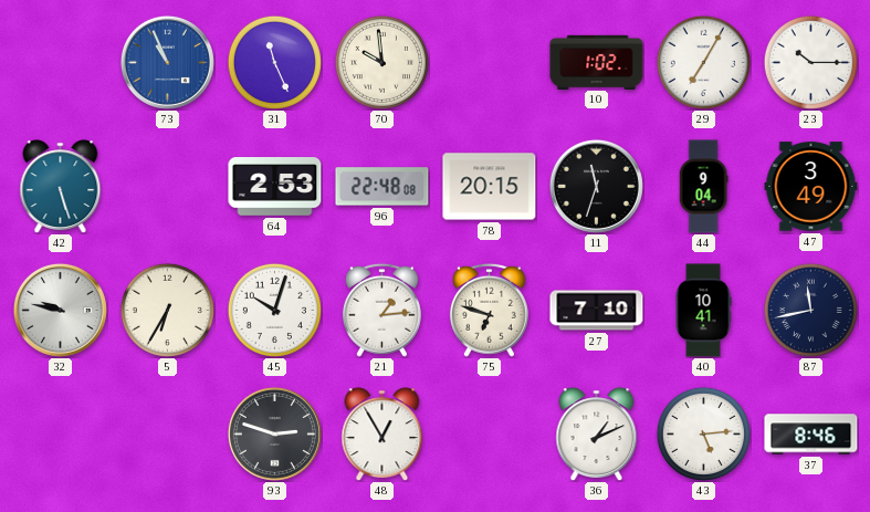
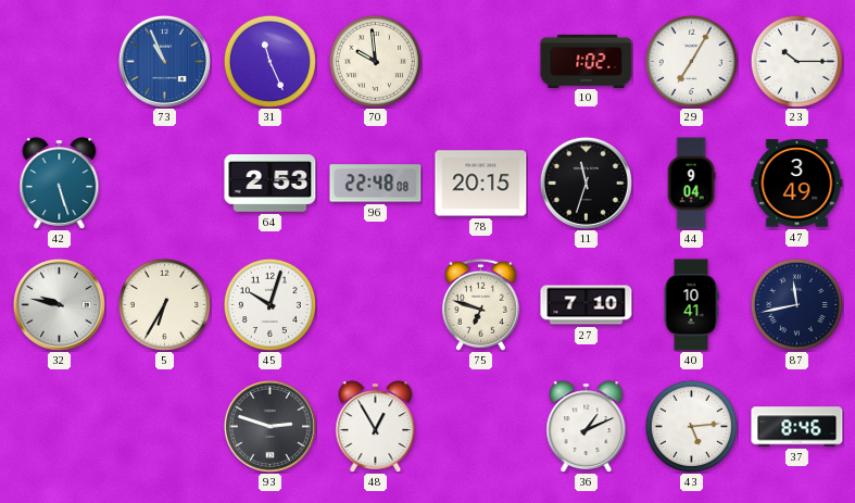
21: 1:14 -> none
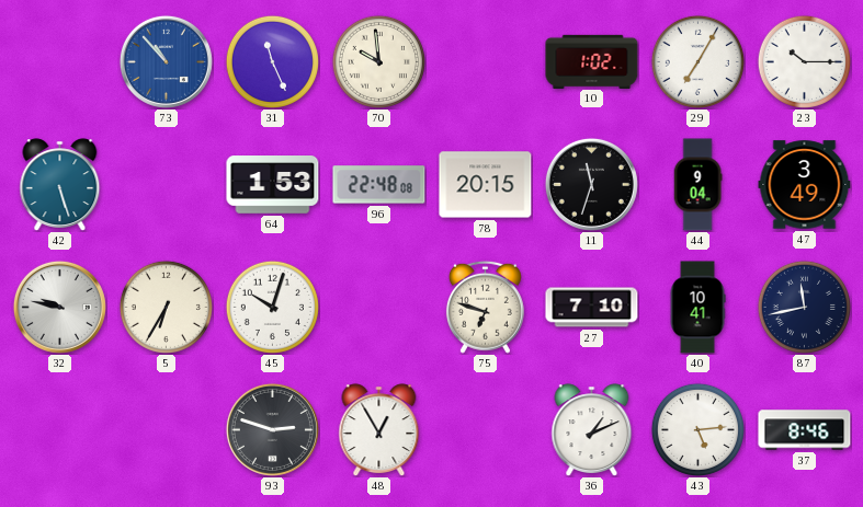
73: 10:56 -> 10:53
64: 2:53 -> 1:53
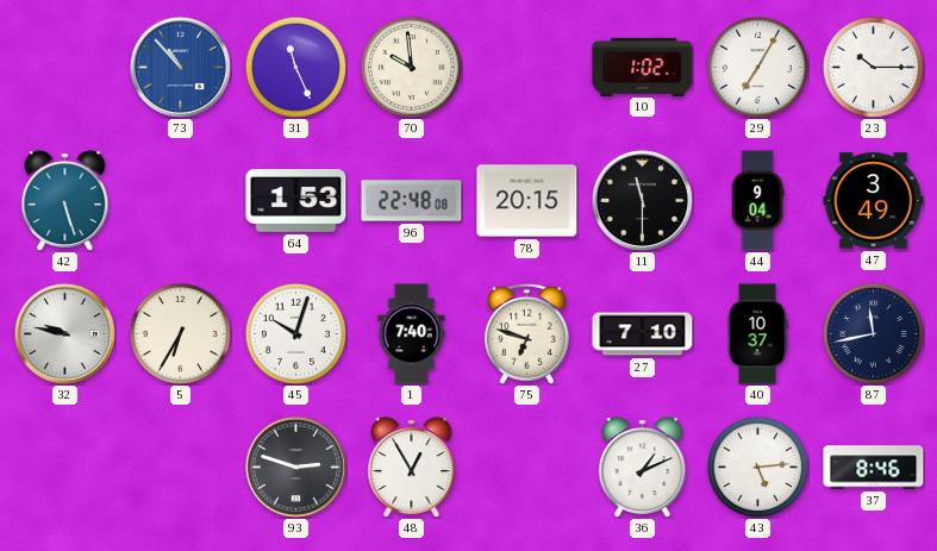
11: 11:33 -> 11:30
1: none -> 7:40
40: 10:41 -> 10:37
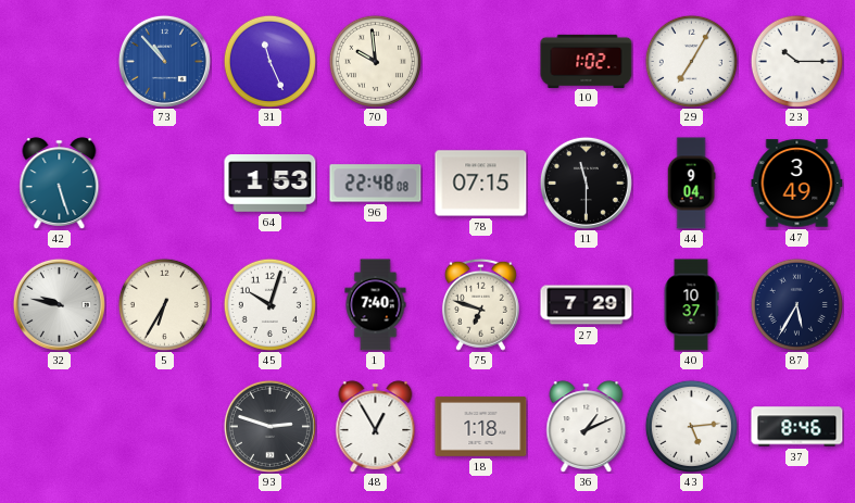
78: 20:15 -> 07:15
27: 7:10 -> 7:29
87: 11:43 -> 5:35
18: none -> 1:18
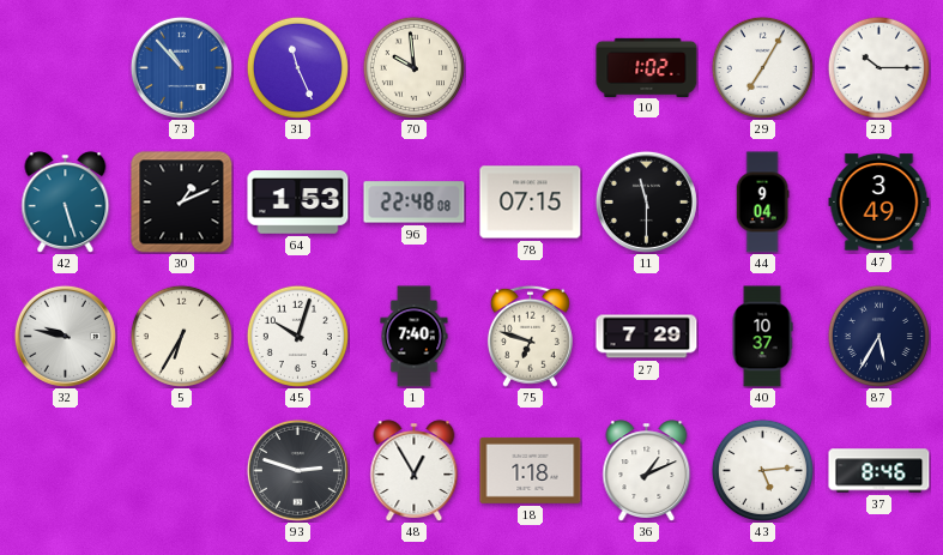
30: none -> 1:11
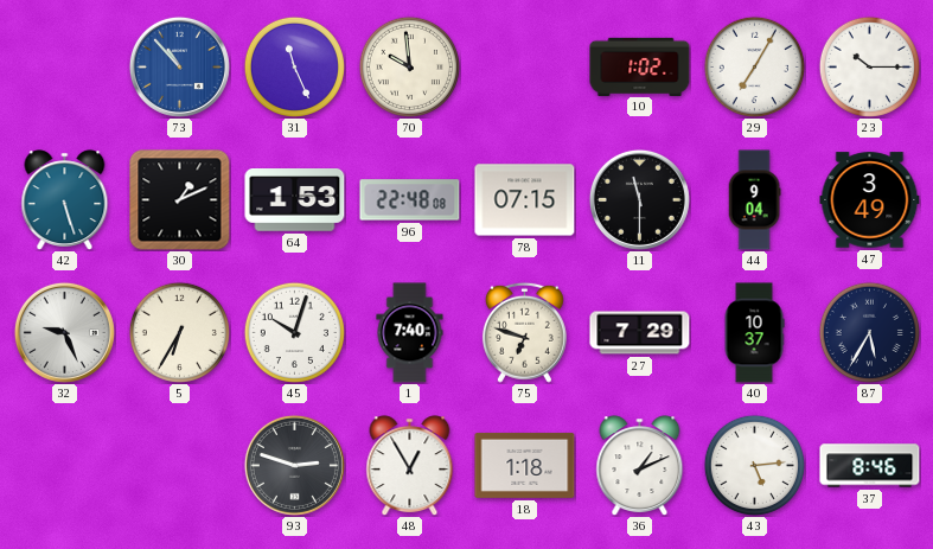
32: 9:47 -> 9:26
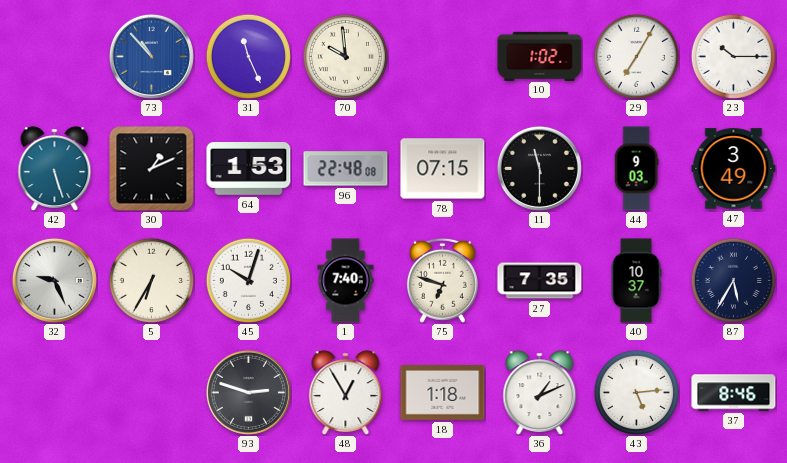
44: 9:04 -> 9:03
27: 7:29 -> 7:35
